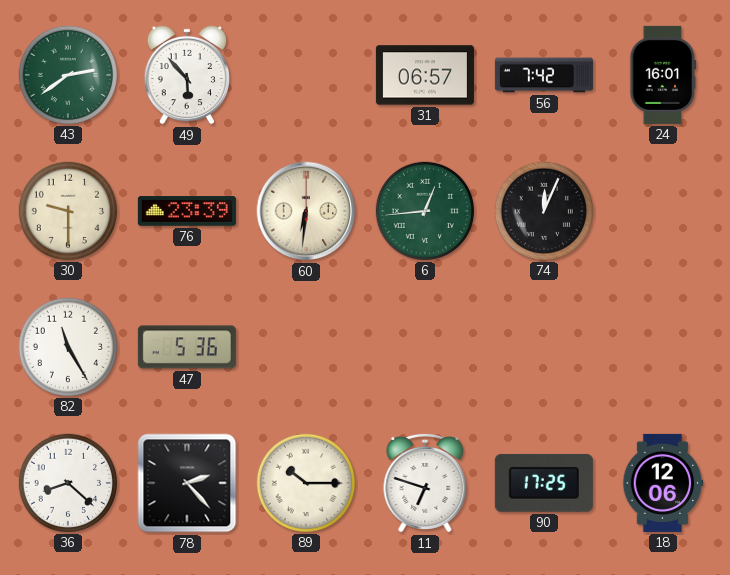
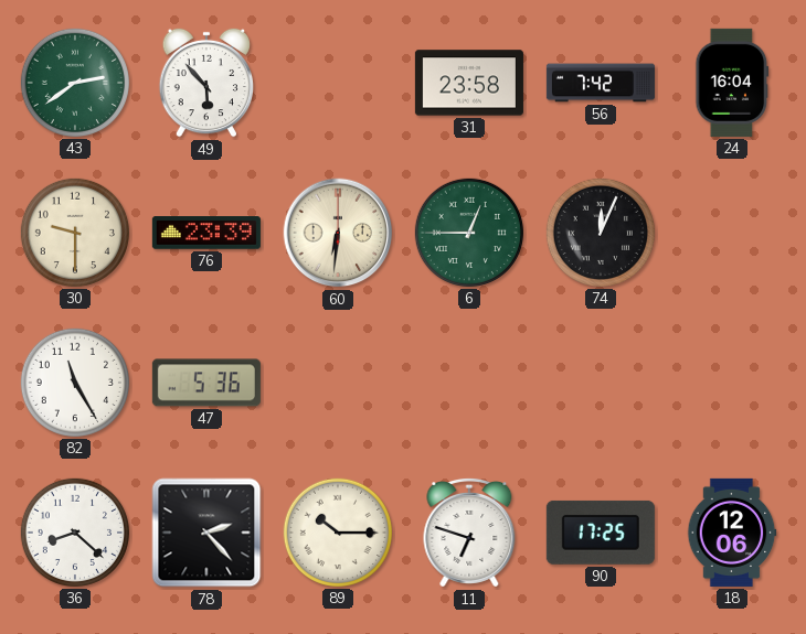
31: 06:57 -> 23:58
24: 16:01 -> 16:04
6: 12:44 -> 12:45
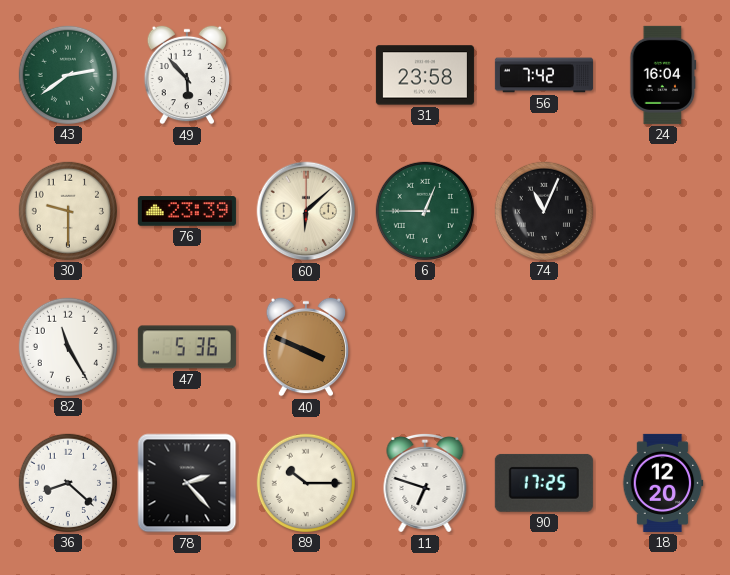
60: 6:31 -> 6:08
74: 12:04 -> 11:04
40: none -> 3:49
18: 12:06 -> 12:20
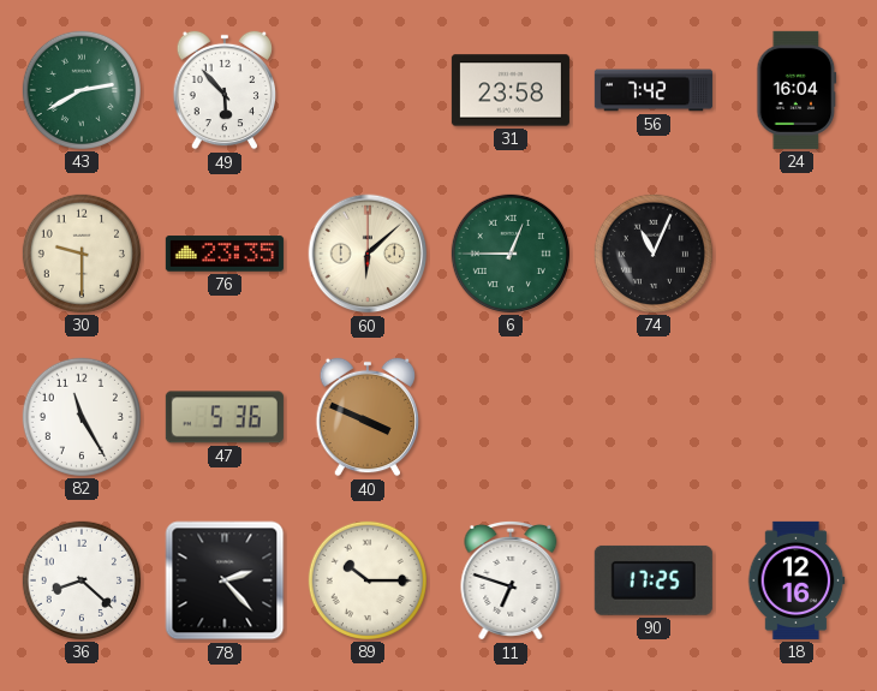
43: 2:39 -> 2:40
76: 23:39 -> 23:35
18: 12:20 -> 12:16
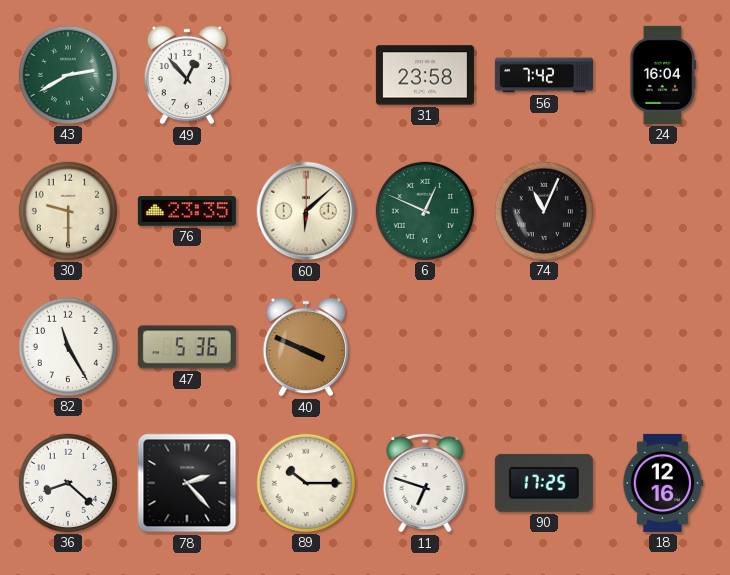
49: 5:53 -> 12:53
6: 12:45 -> 12:49
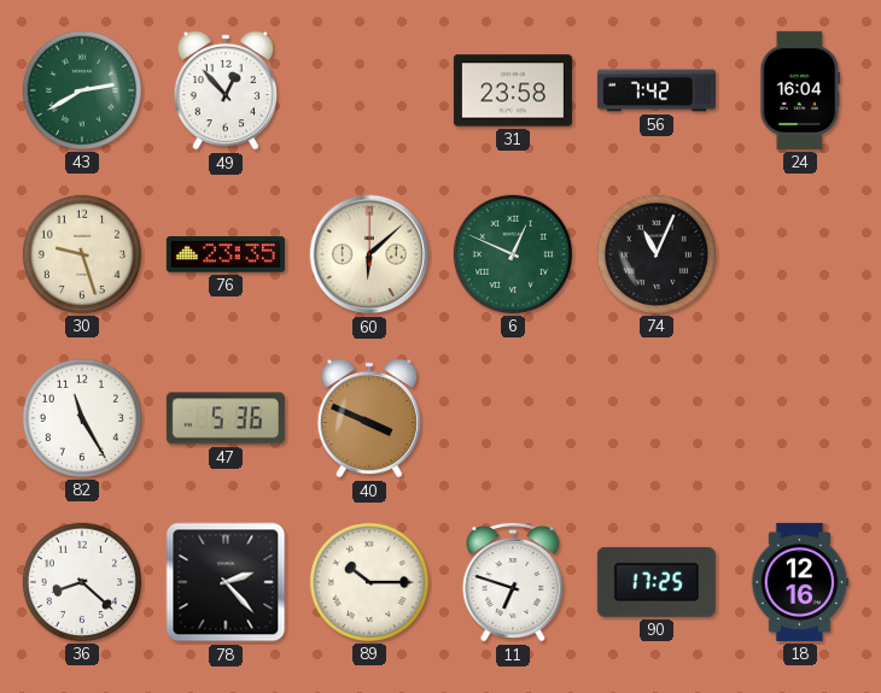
30: 9:30 -> 9:27
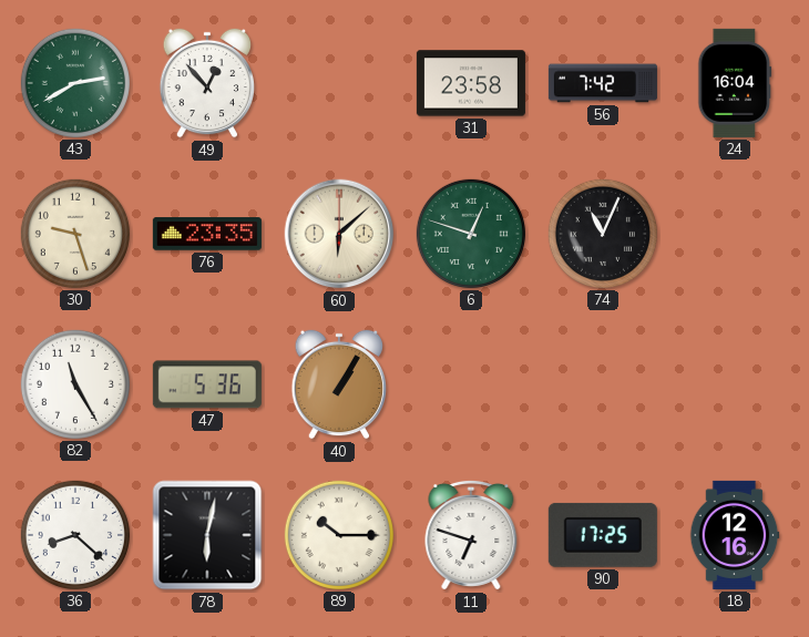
6: 12:49 -> 12:48
40: 3:49 -> 1:05
78: 2:23 -> 6:02
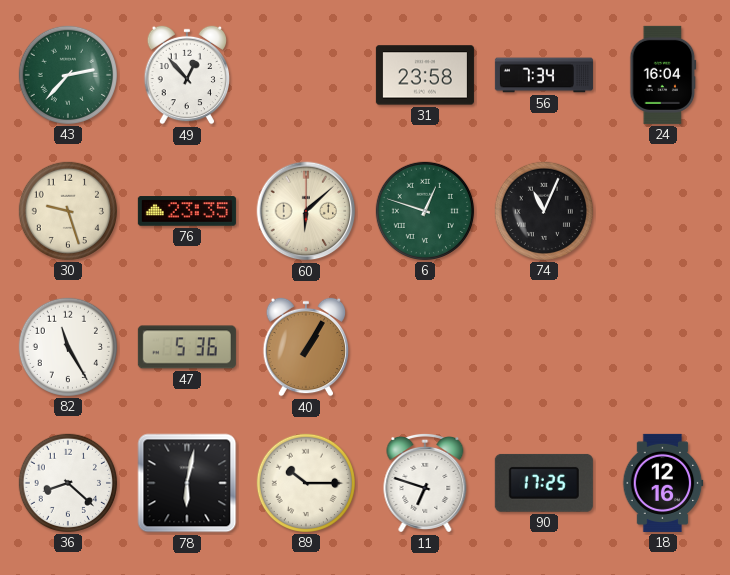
43: 2:40 -> 2:37
56: 7:42 -> 7:34
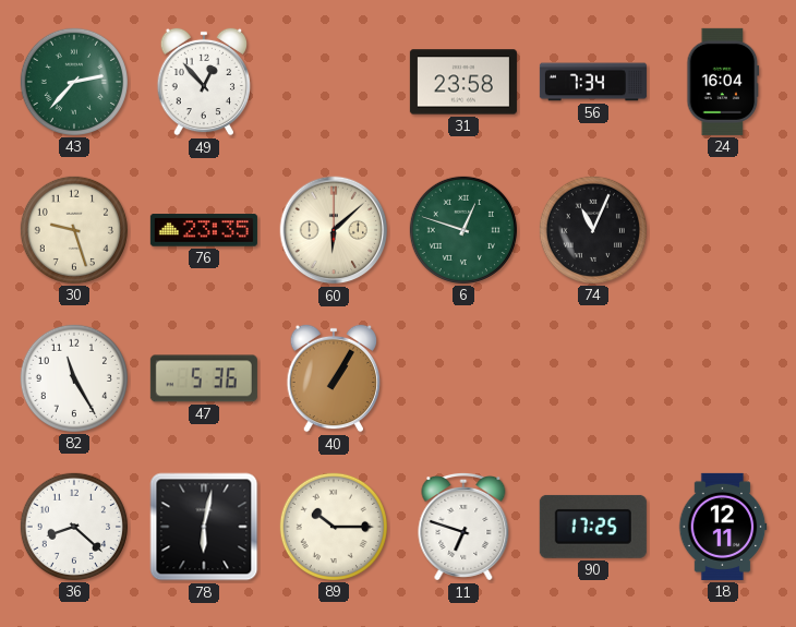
18: 12:16 -> 12:11
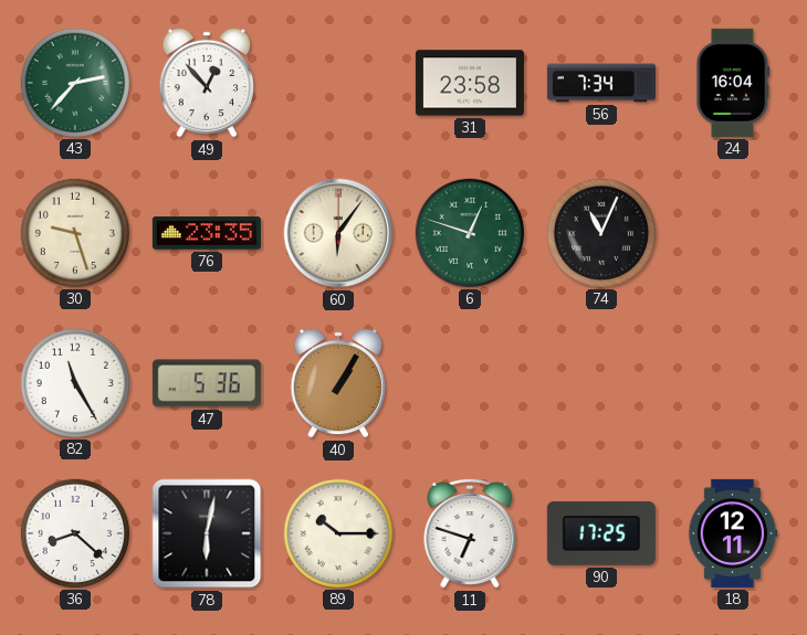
60: 6:08 -> 6:06
